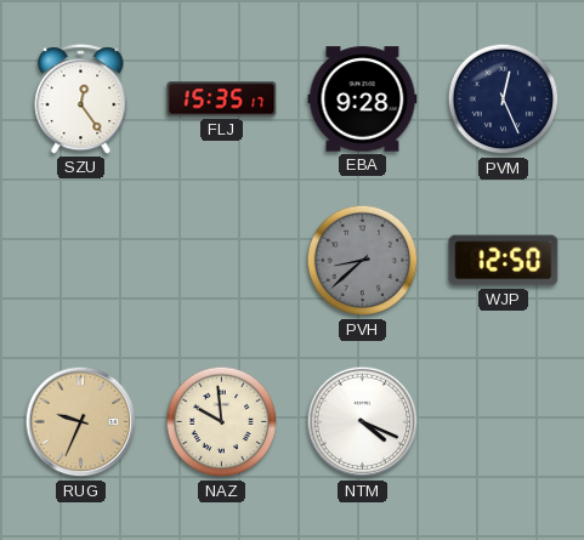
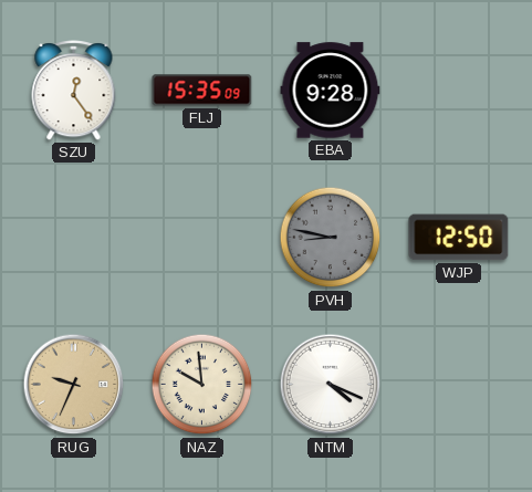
FLJ: 15:35:17 -> 15:35:09
PVM: 12:26 -> none
PVH: 8:38 -> 8:47
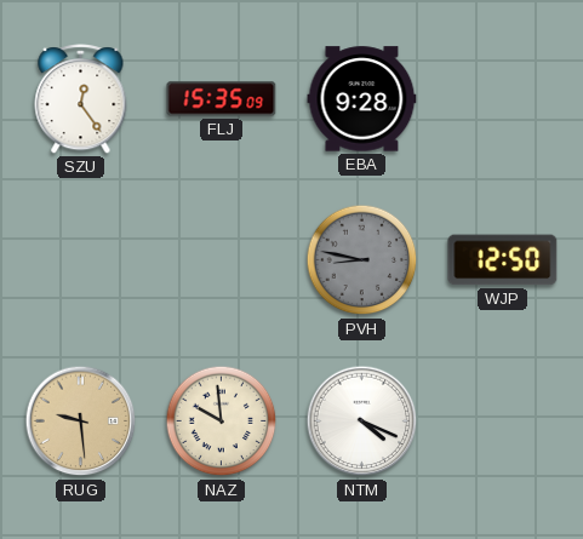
RUG: 9:34 -> 9:29
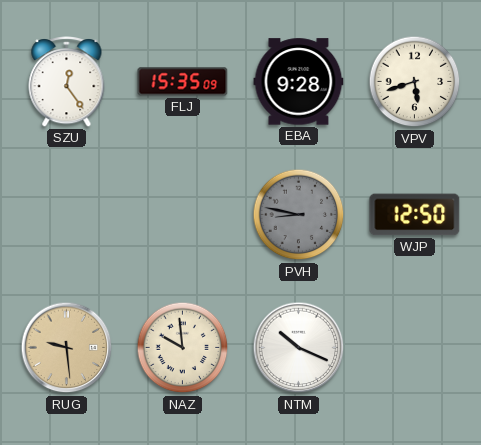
VPV: none -> 5:42
NTM: 4:19 -> 10:19
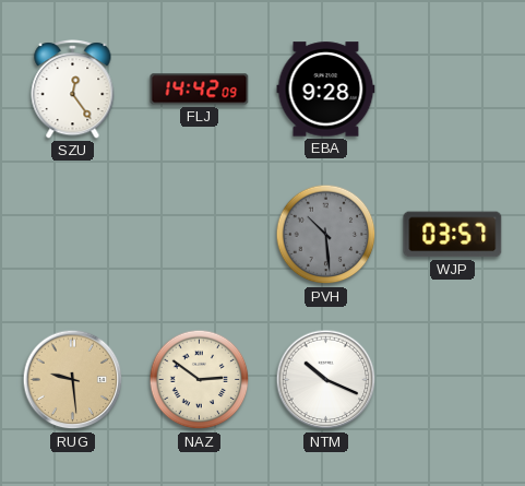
FLJ: 15:35 -> 14:42
VPV: 5:42 -> none
PVH: 8:47 -> 10:29
WJP: 12:50 -> 03:57
NAZ: 9:59 -> 2:51
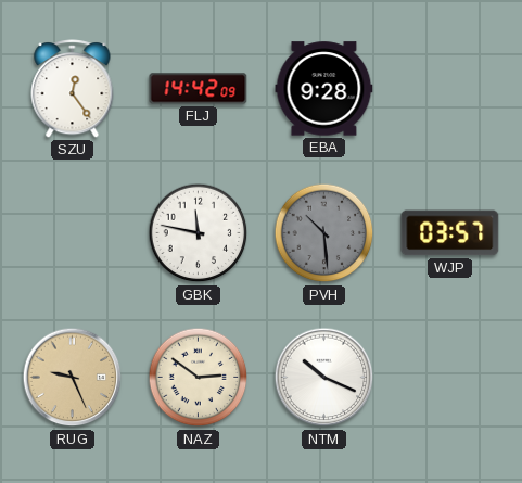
GBK: none -> 11:47
RUG: 9:29 -> 9:26
